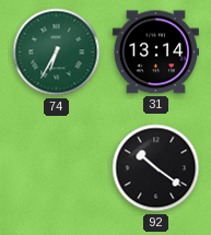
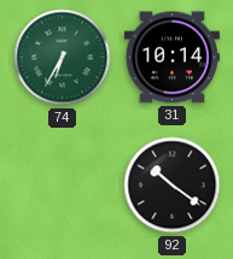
31: 13:14 -> 10:14
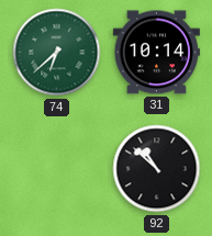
74: 6:35 -> 6:38
92: 10:21 -> 10:52
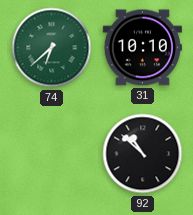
31: 10:14 -> 10:10
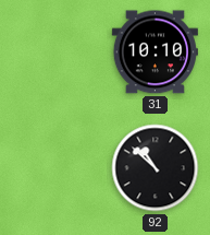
74: 6:38 -> none
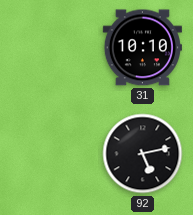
92: 10:52 -> 5:13
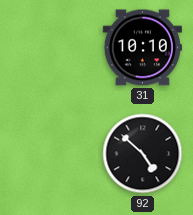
92: 5:13 -> 4:52
